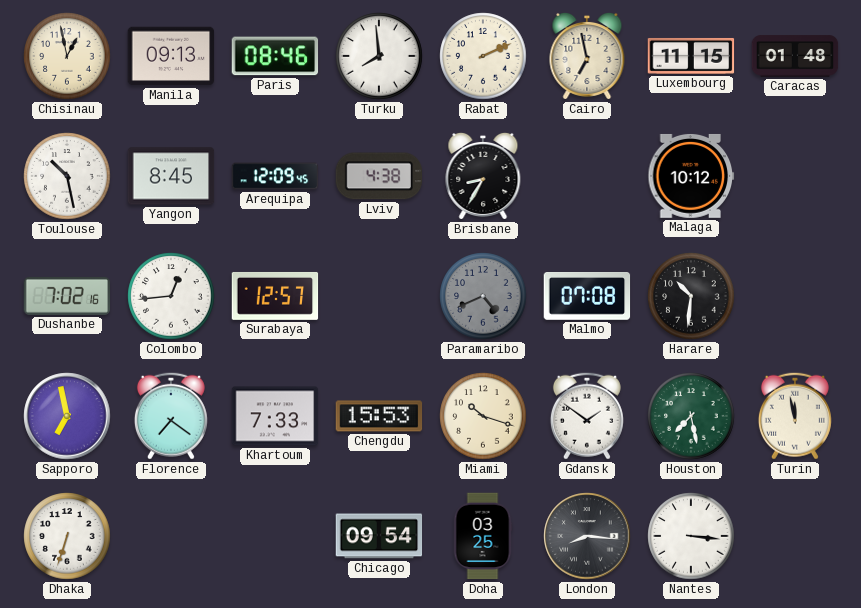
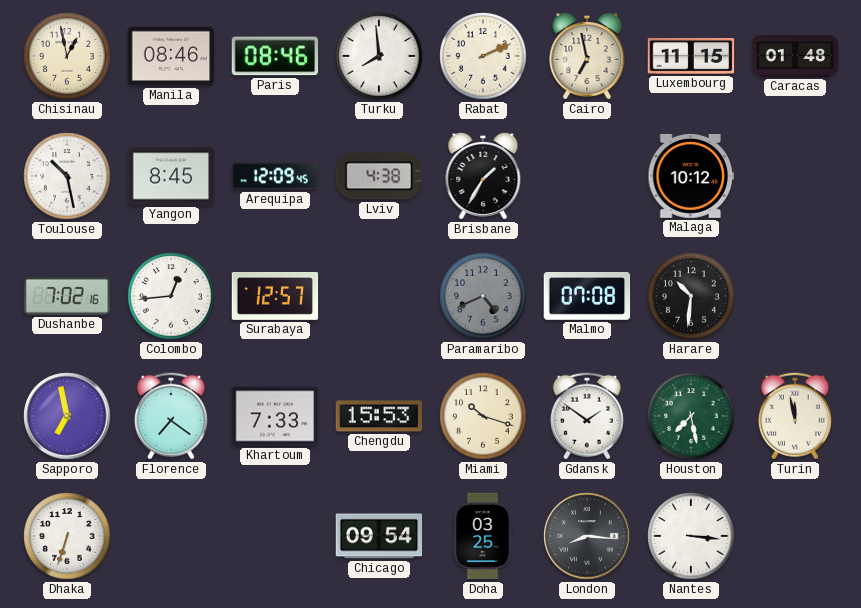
Manila: 09:13 -> 08:46
Brisbane: 8:35 -> 1:35
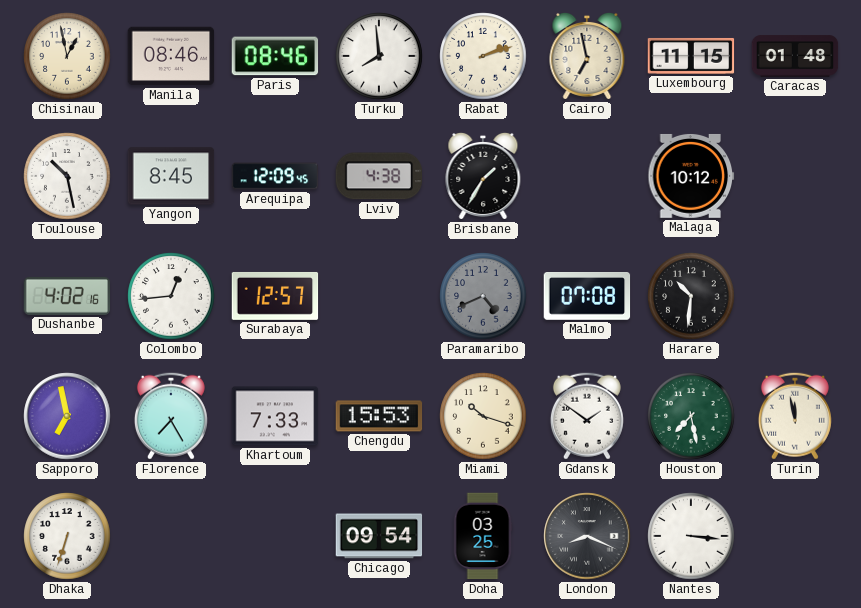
Rabat: 2:11 -> 2:12
Dushanbe: 7:02 -> 4:02
Florence: 7:21 -> 7:25
London: 8:16 -> 8:19
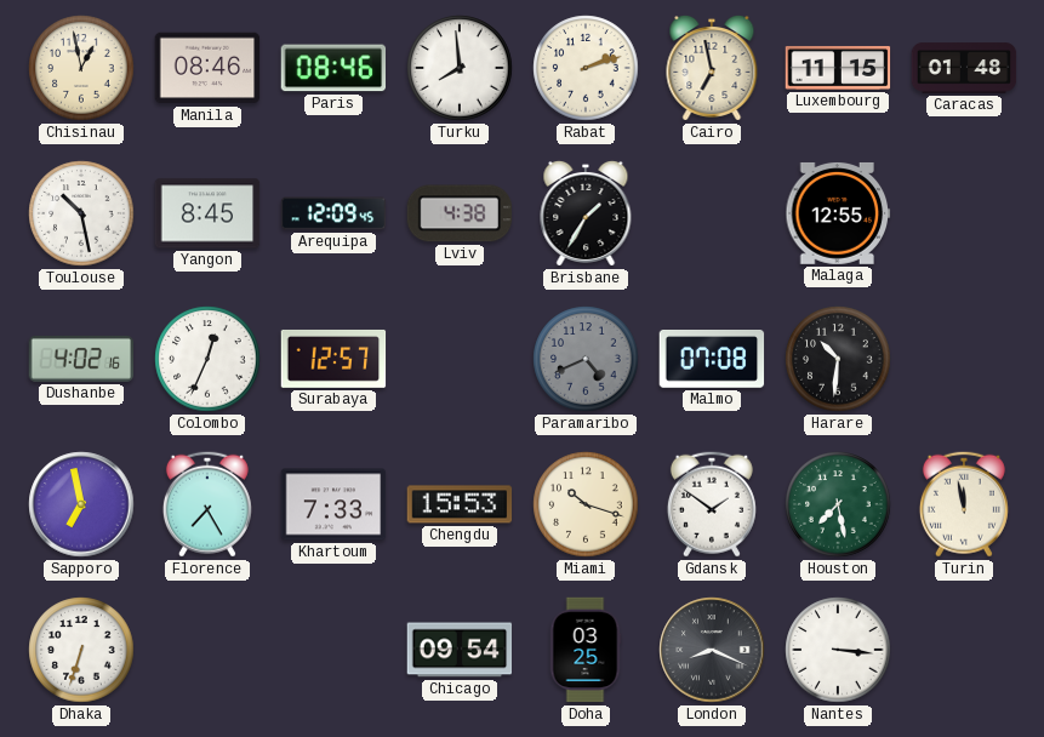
Malaga: 10:12 -> 12:55
Colombo: 12:44 -> 12:34
